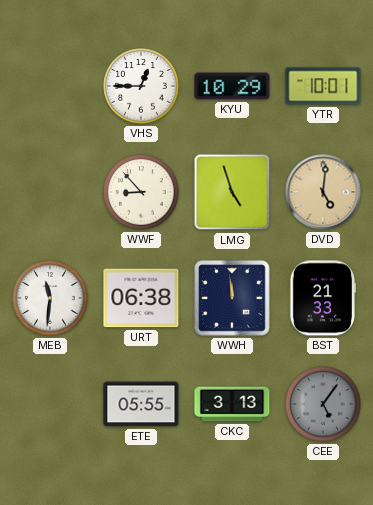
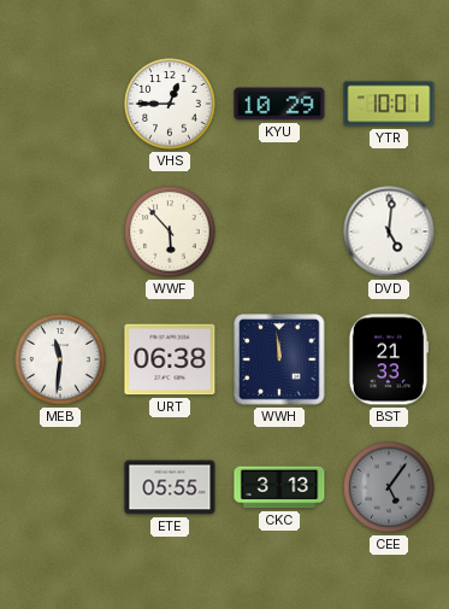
WWF: 8:53 -> 5:53
LMG: 4:57 -> none
DVD dial: champagne -> white
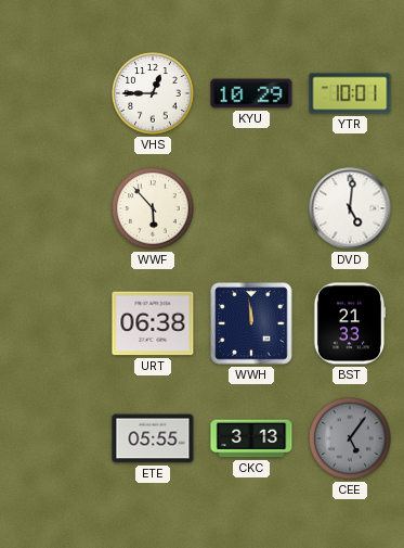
MEB: 11:31 -> none
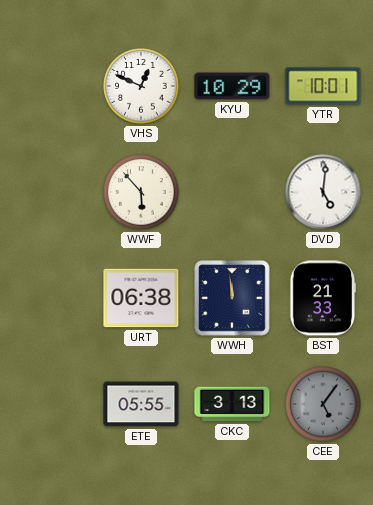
VHS: 12:45 -> 12:49
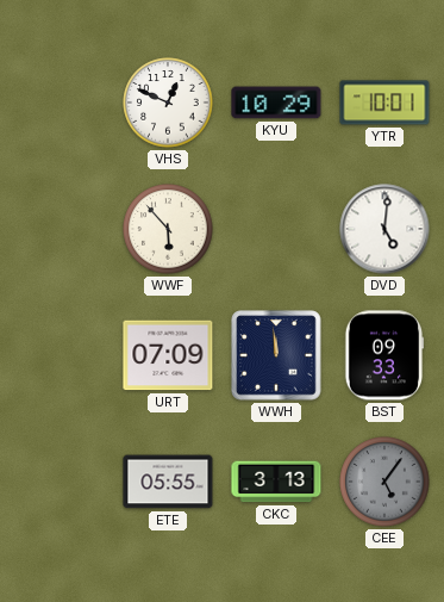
URT: 06:38 -> 07:09
BST: 21:33 -> 09:33
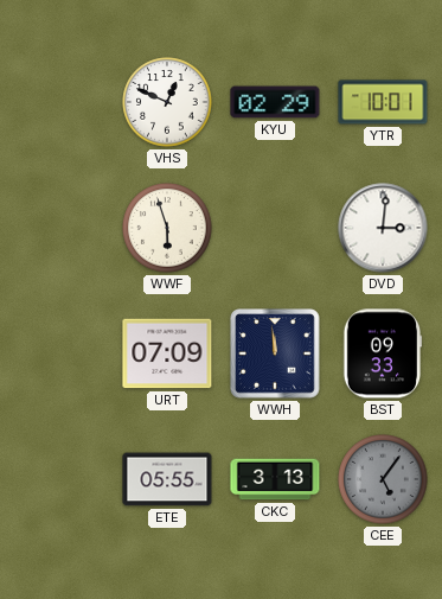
KYU: 10:29 -> 02:29
WWF: 5:53 -> 5:57
DVD: 5:01 -> 3:01
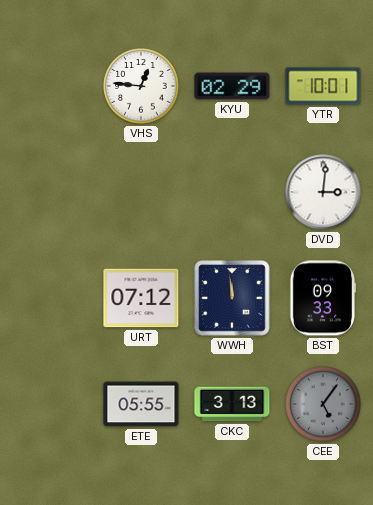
VHS: 12:49 -> 12:46
WWF: 5:57 -> none
URT: 07:09 -> 07:12
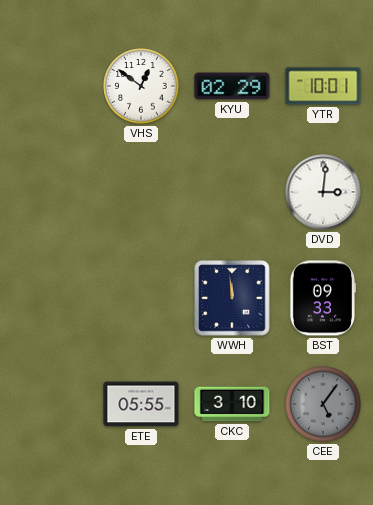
VHS: 12:46 -> 12:51
URT: 07:12 -> none
CKC: 3:13 -> 3:10
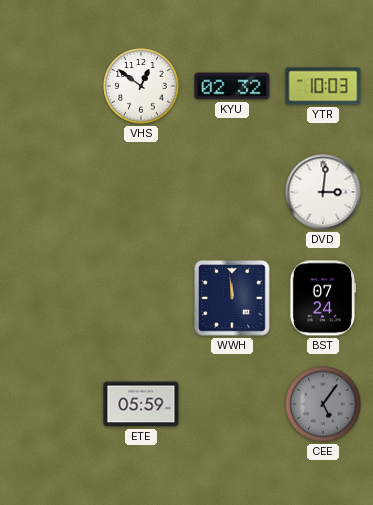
KYU: 02:29 -> 02:32
YTR: 10:01 -> 10:03
BST: 09:33 -> 07:24
ETE: 05:55 -> 05:59
CKC: 3:10 -> none
